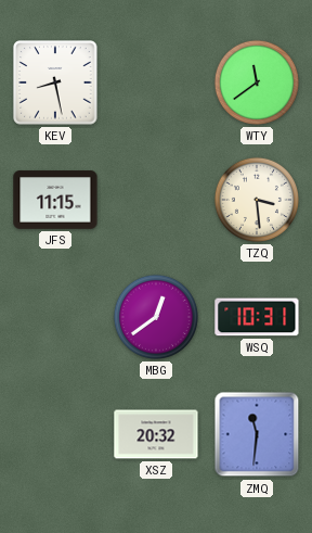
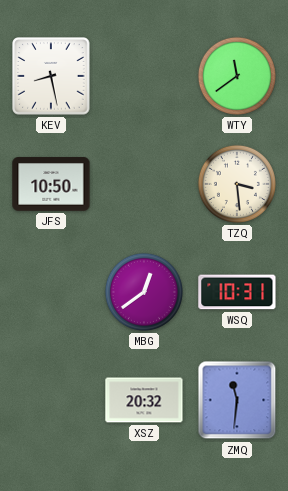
JFS: 11:15 -> 10:50
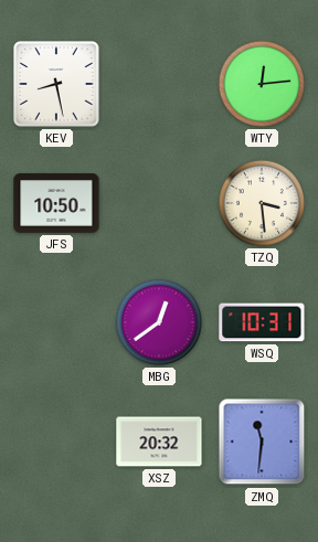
WTY: 11:39 -> 12:14
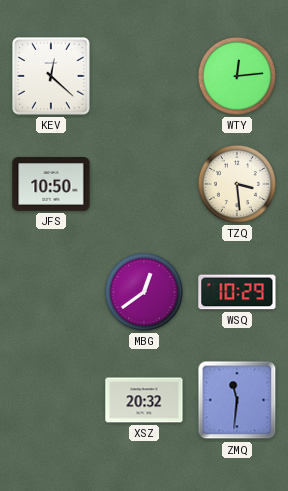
KEV: 8:28 -> 12:22
WSQ: 10:31 -> 10:29
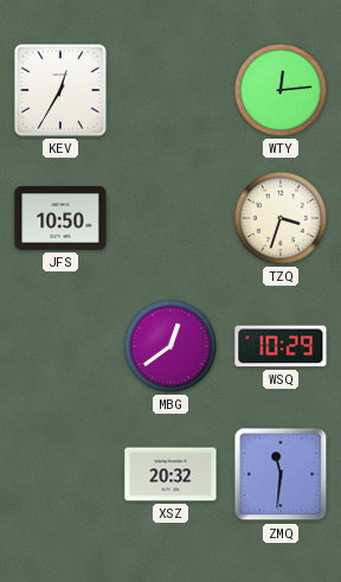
KEV: 12:22 -> 12:35
TZQ: 3:29 -> 3:33
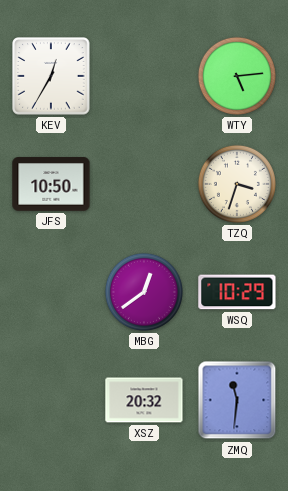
WTY: 12:14 -> 5:14
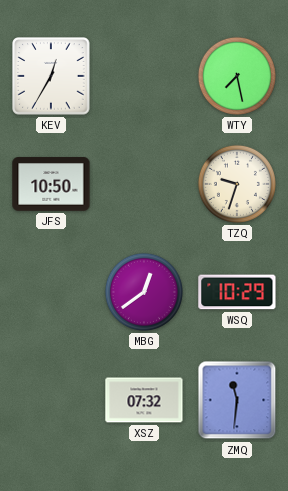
WTY: 5:14 -> 7:28
TZQ: 3:33 -> 9:33
XSZ: 20:32 -> 07:32
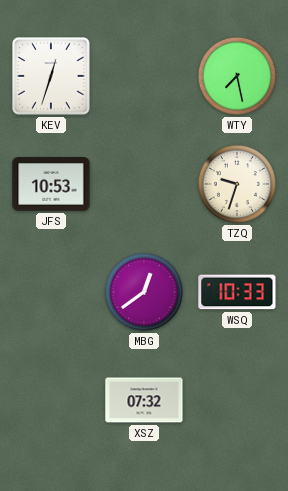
KEV: 12:35 -> 12:33
JFS: 10:50 -> 10:53
WSQ: 10:29 -> 10:33
ZMQ: 11:31 -> none
